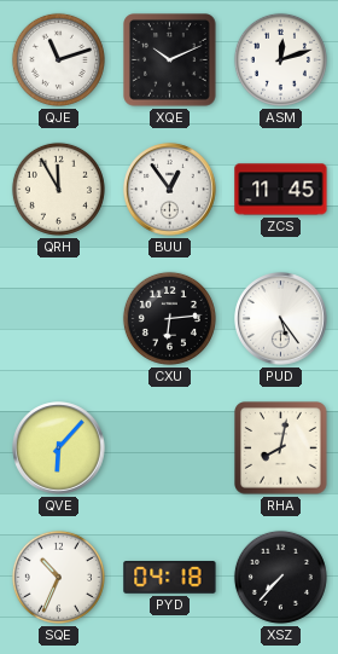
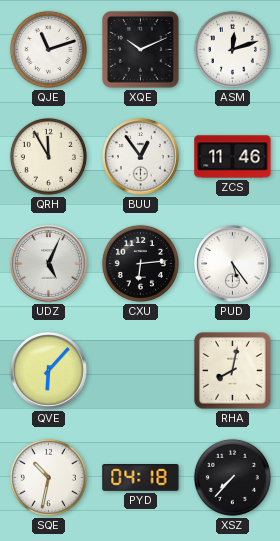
ZCS: 11:45 -> 11:46
UDZ: none -> 5:04
SQE: 10:34 -> 10:32
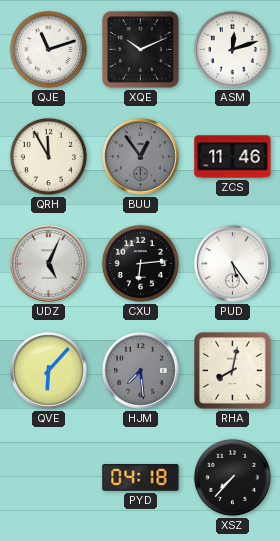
BUU dial: white -> grey
HJM: none -> 7:29
SQE: 10:32 -> none
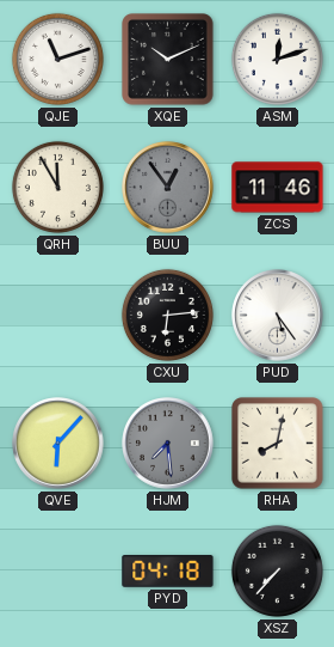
UDZ: 5:04 -> none
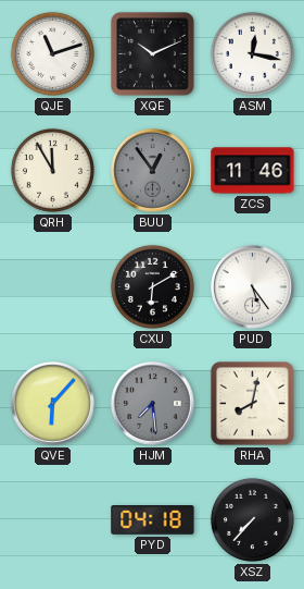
ASM: 12:12 -> 12:17
CXU: 6:14 -> 6:10
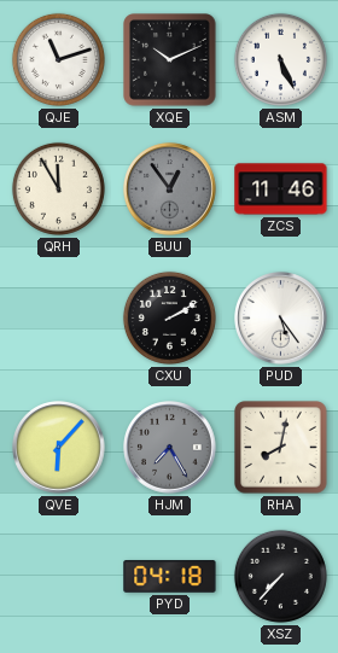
ASM: 12:17 -> 5:26
CXU: 6:10 -> 2:10
HJM: 7:29 -> 7:25
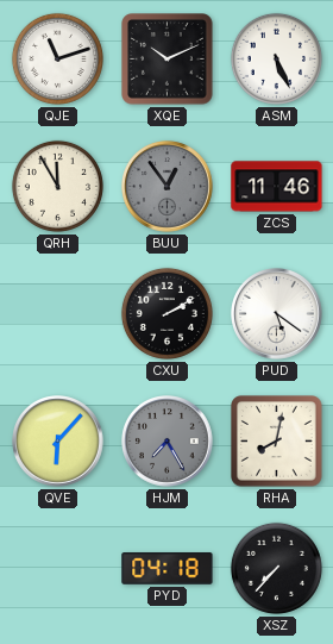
PUD: 5:24 -> 5:21
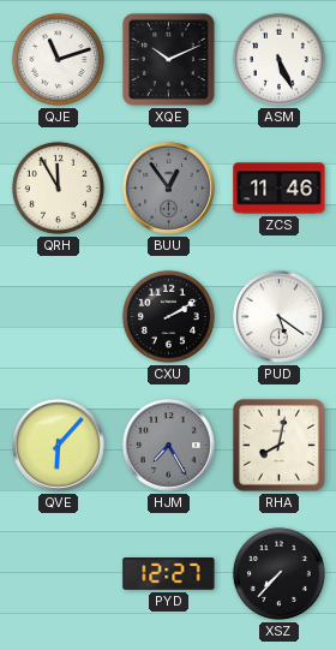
PYD: 04:18 -> 12:27
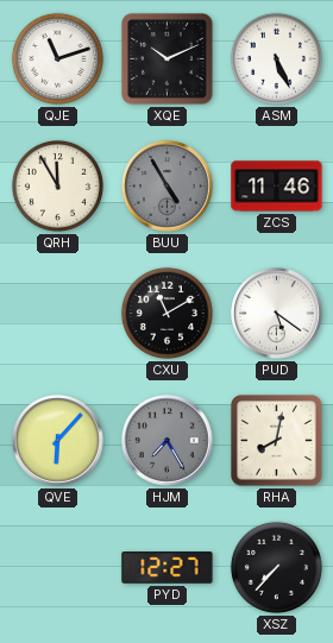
BUU: 12:54 -> 4:55
CXU: 2:10 -> 11:10
